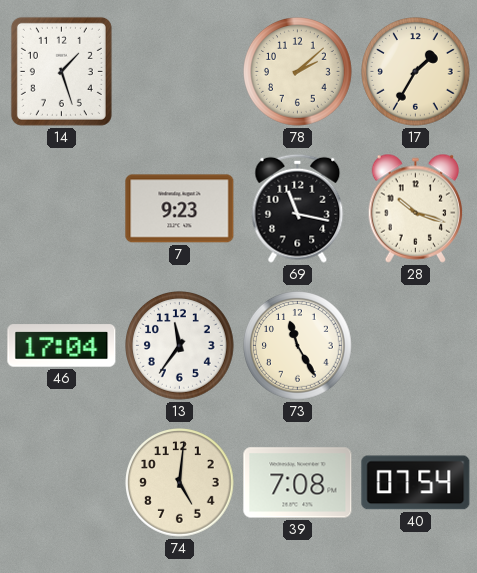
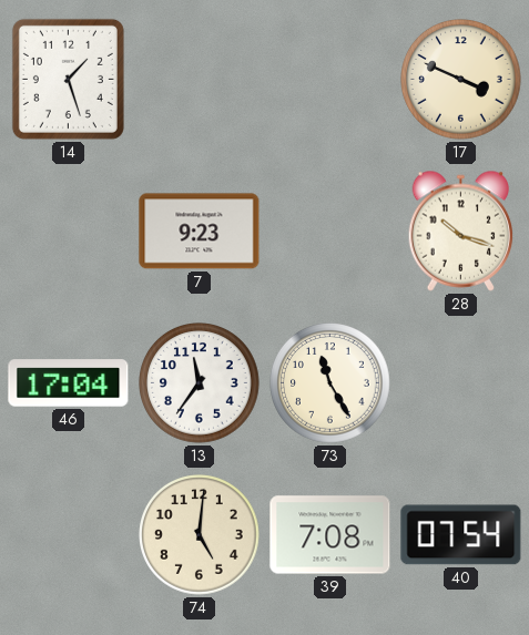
78: 2:08 -> none
17: 1:35 -> 3:49
69: 11:17 -> none
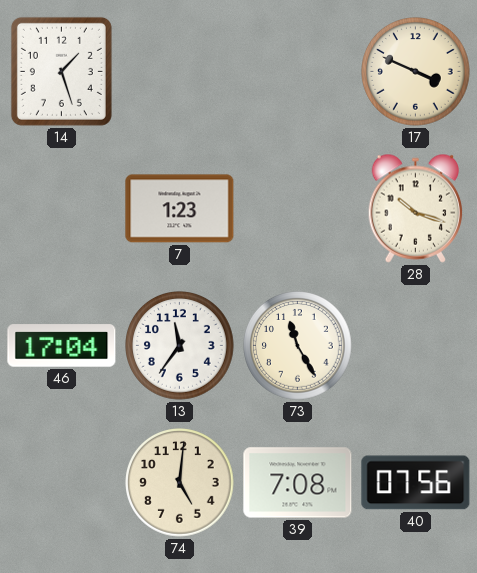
7: 9:23 -> 1:23
40: 07:54 -> 07:56
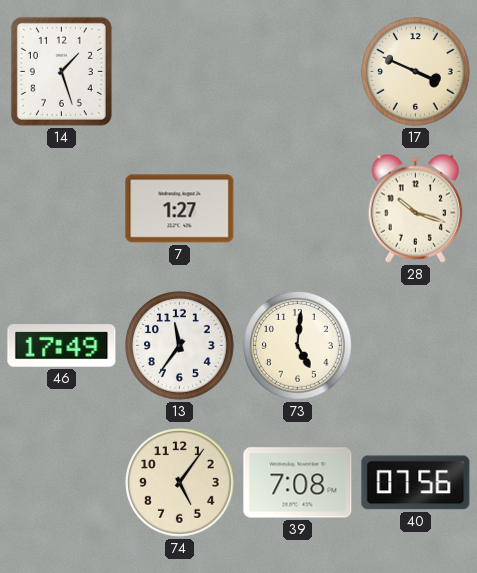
7: 1:23 -> 1:27
46: 17:04 -> 17:49
73: 11:25 -> 5:01
74: 5:01 -> 5:06
